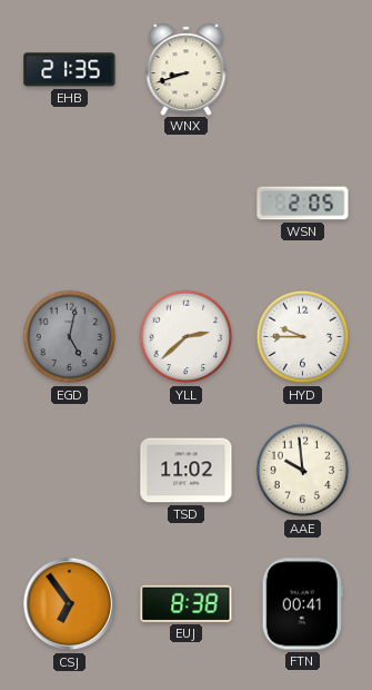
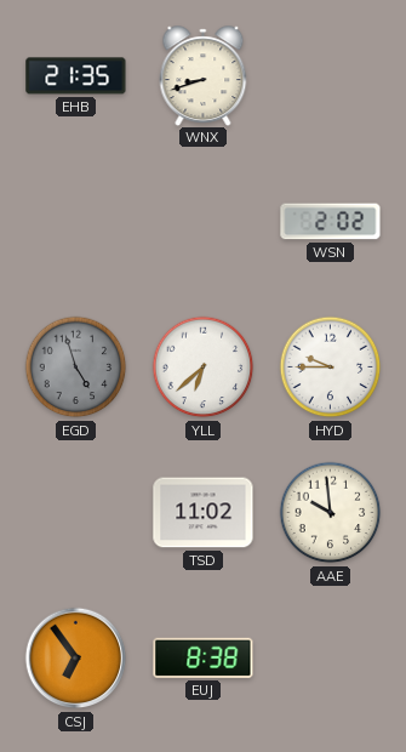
WSN: 2:05 -> 2:02
EGD: 5:02 -> 4:57
YLL: 2:38 -> 6:38
FTN: 00:41 -> none
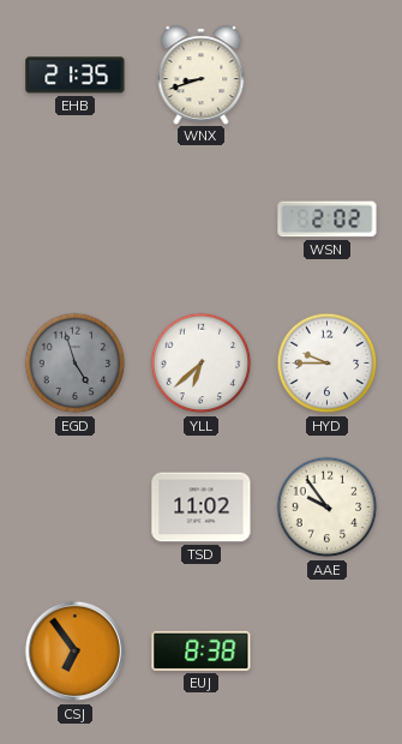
AAE: 9:59 -> 9:54
